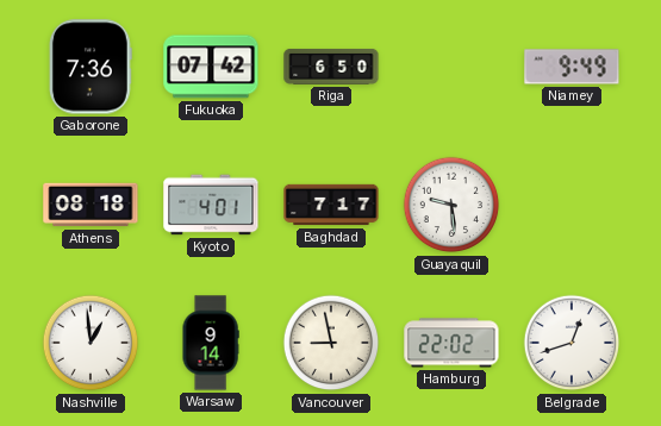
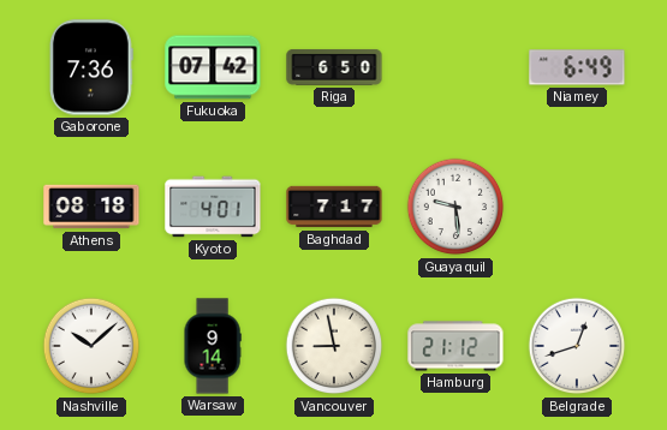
Niamey: 9:49 -> 6:49
Nashville: 12:59 -> 10:08
Hamburg: 22:02 -> 21:12
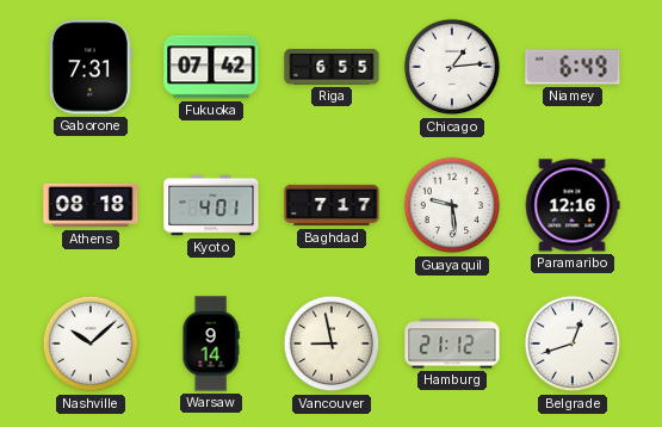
Gaborone: 7:36 -> 7:31
Riga: 6:50 -> 6:55
Chicago: none -> 1:14
Paramaribo: none -> 12:16
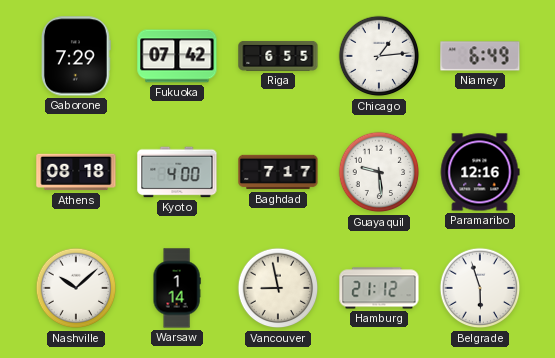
Gaborone: 7:31 -> 7:29
Kyoto: 4:01 -> 4:00
Warsaw: 9:14 -> 1:14
Belgrade: 12:42 -> 5:57
